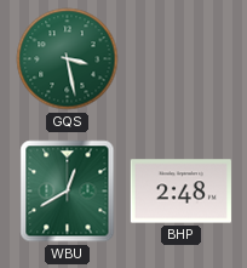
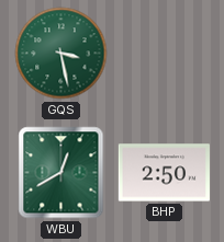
BHP: 2:48 -> 2:50
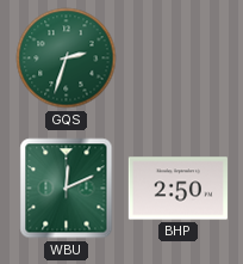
GQS: 3:28 -> 2:33
WBU: 12:40 -> 12:11
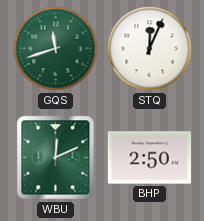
GQS: 2:33 -> 11:42
STQ: none -> 12:04
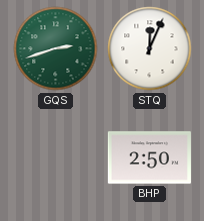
GQS: 11:42 -> 2:42
WBU: 12:11 -> none
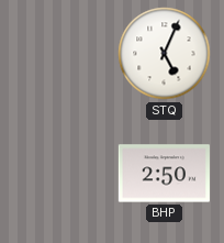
GQS: 2:42 -> none
STQ: 12:04 -> 5:04
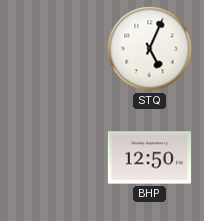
BHP: 2:50 -> 12:50
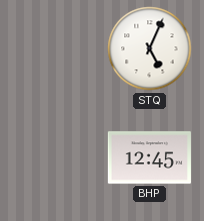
BHP: 12:50 -> 12:45
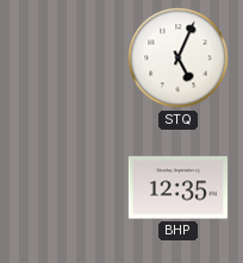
BHP: 12:45 -> 12:35
